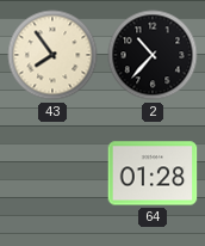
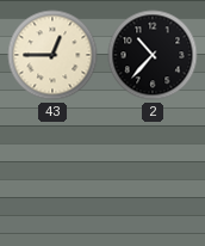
43: 7:54 -> 12:45
64: 01:28 -> none
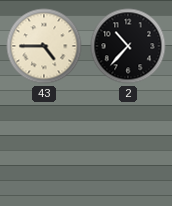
43: 12:45 -> 4:45
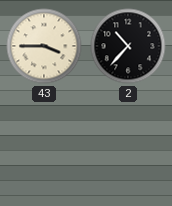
43: 4:45 -> 3:45
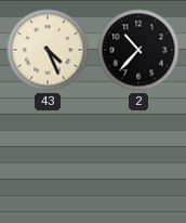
43: 3:45 -> 4:26
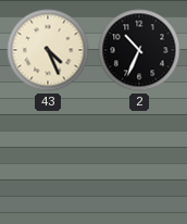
2: 10:37 -> 10:34
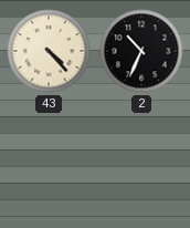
43: 4:26 -> 4:23
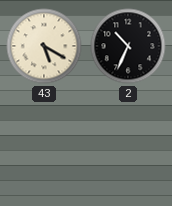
43: 4:23 -> 5:20
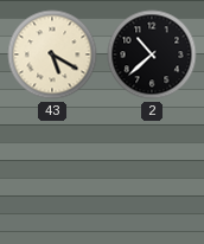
2: 10:34 -> 10:38
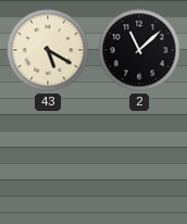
2: 10:38 -> 11:08
